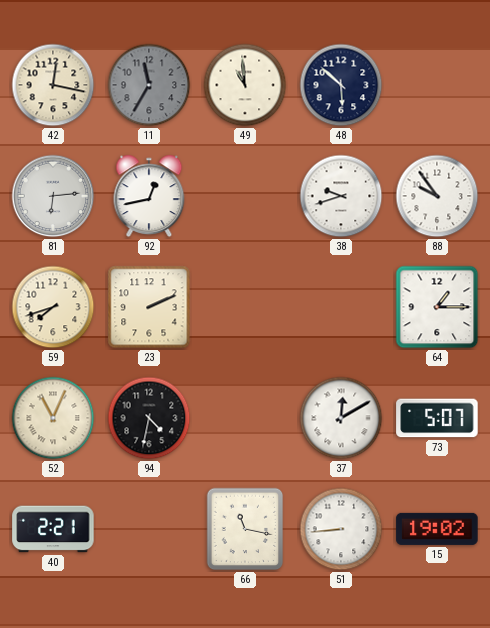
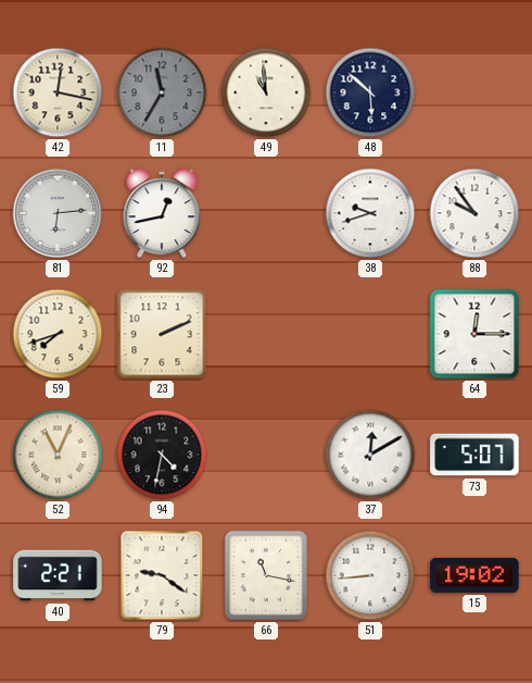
64: 1:15 -> 12:15
79: none -> 9:21
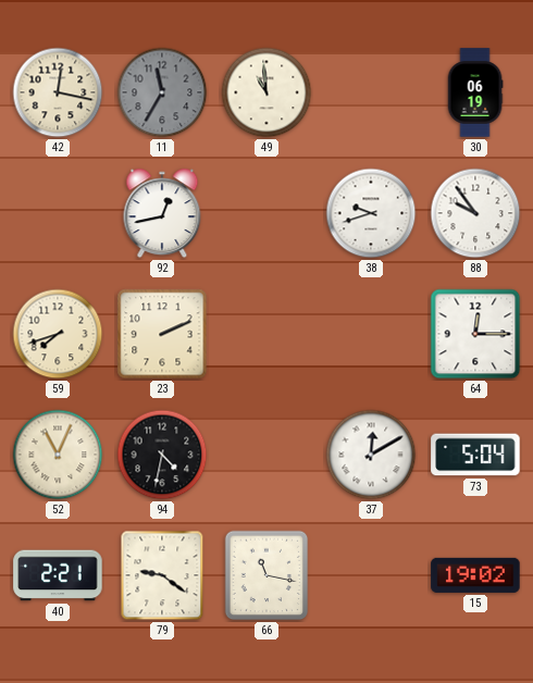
48: 5:52 -> none
30: none -> 06:19
81: 6:14 -> none
73: 5:07 -> 5:04
51: 8:44 -> none
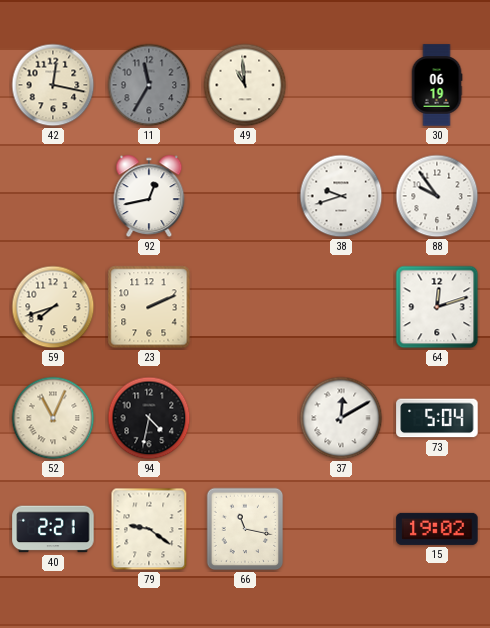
64: 12:15 -> 12:12
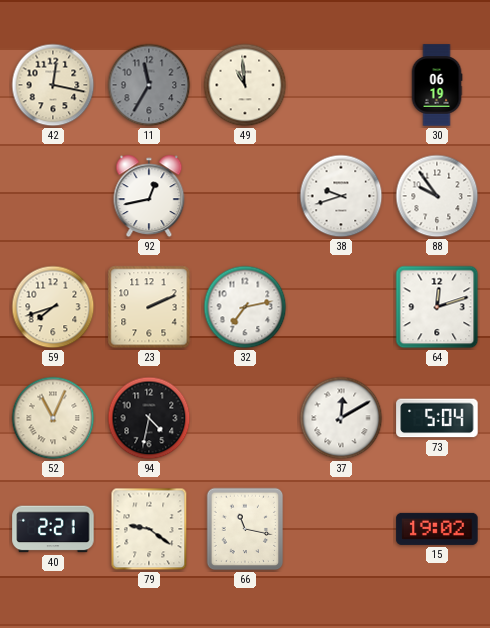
32: none -> 7:13
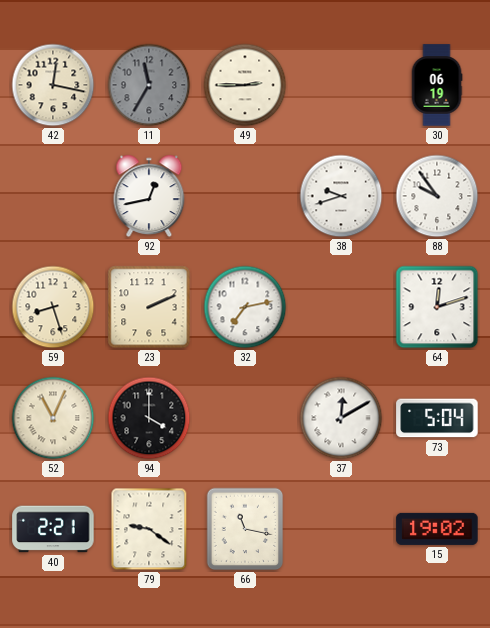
49: 10:59 -> 2:45
59: 7:42 -> 8:27
94: 4:32 -> 4:00
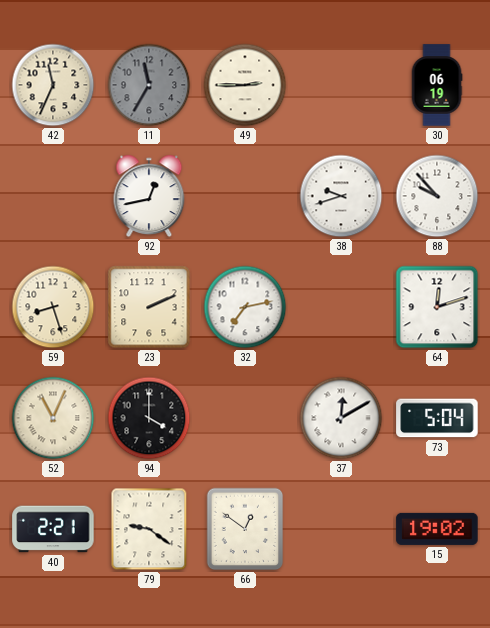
42: 12:17 -> 11:34
88: 9:54 -> 9:53
66: 11:17 -> 12:51
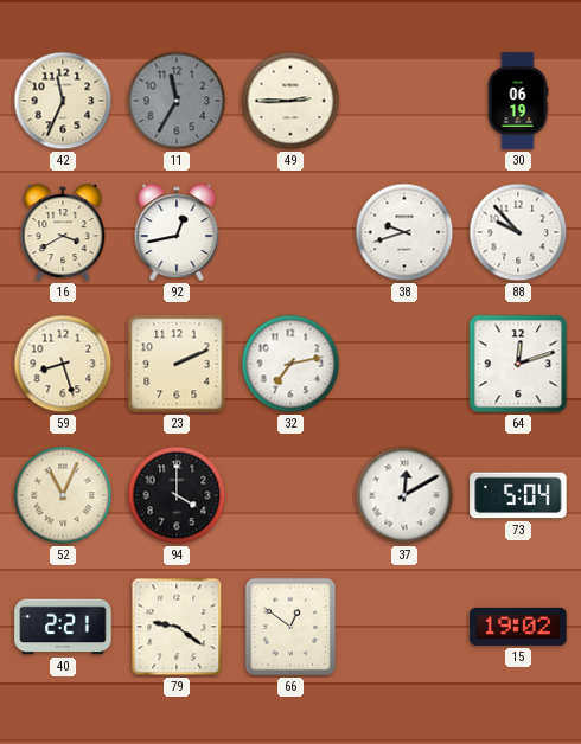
16: none -> 3:40
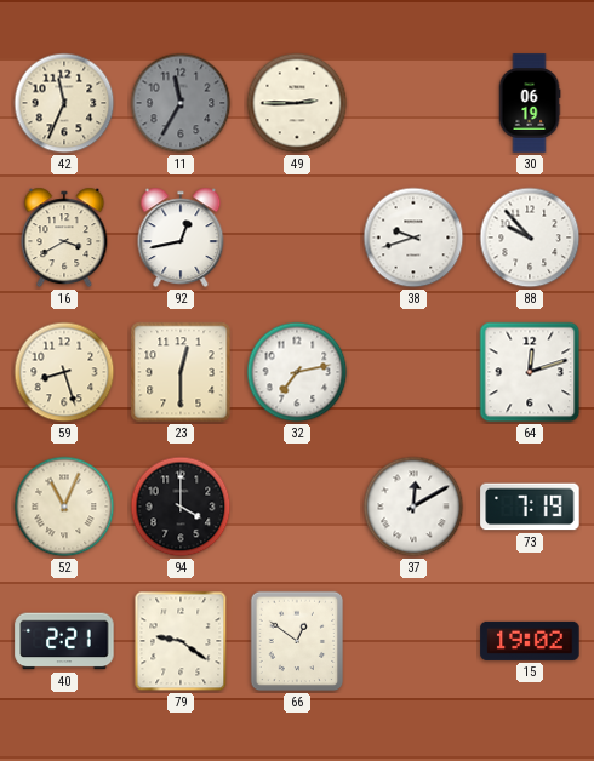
23: 2:11 -> 12:30
73: 5:04 -> 7:19
